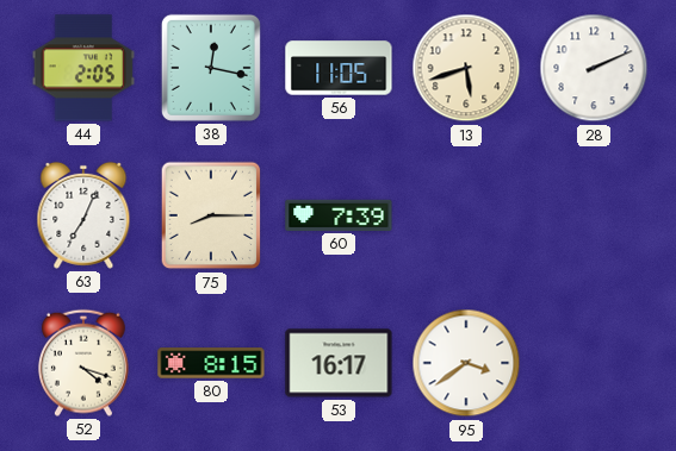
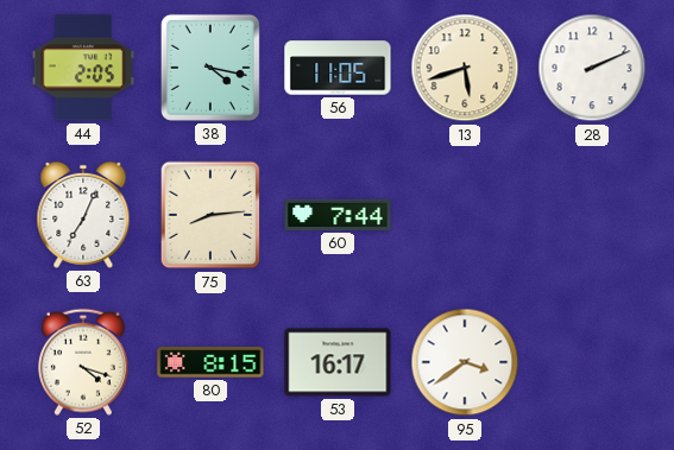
38: 12:17 -> 4:17
75: 8:15 -> 8:14
60: 7:39 -> 7:44
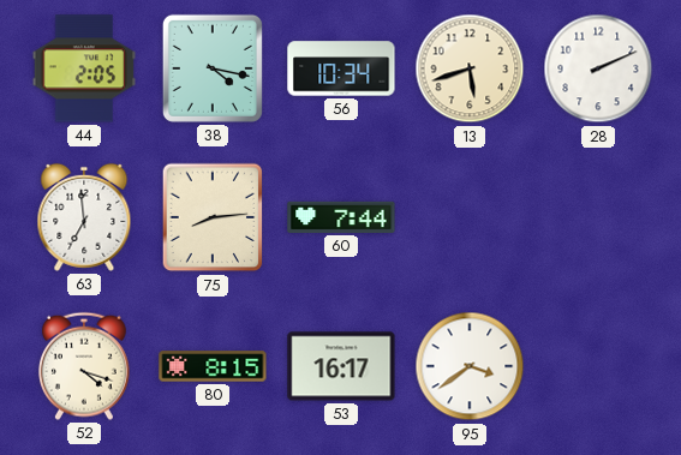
56: 11:05 -> 10:34
63: 7:04 -> 6:59
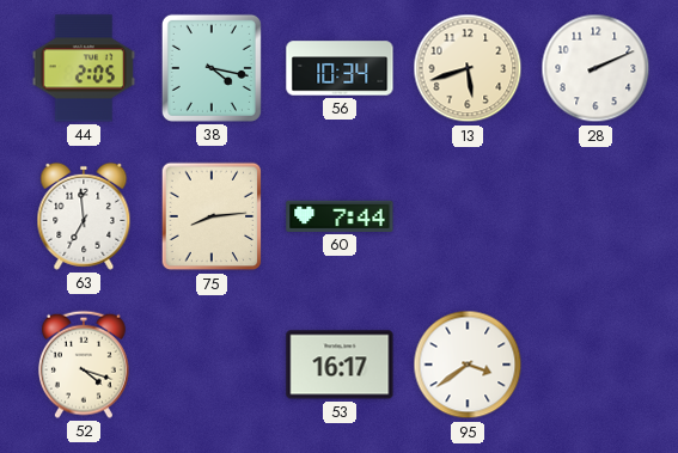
80: 8:15 -> none
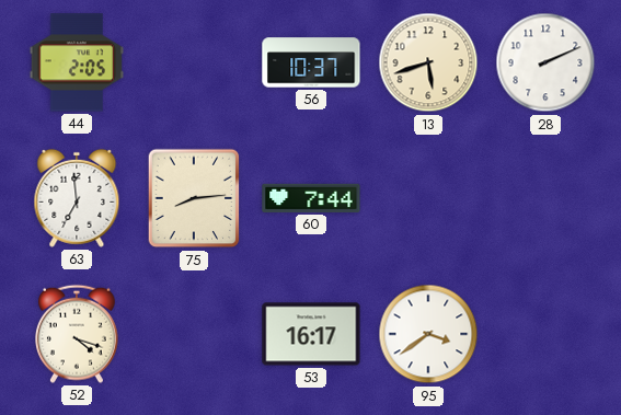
38: 4:17 -> none
56: 10:34 -> 10:37
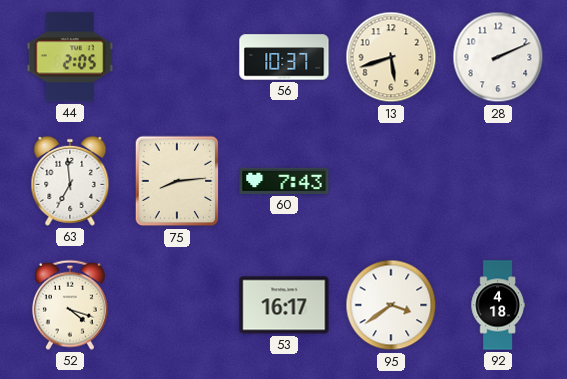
60: 7:44 -> 7:43
92: none -> 4:18
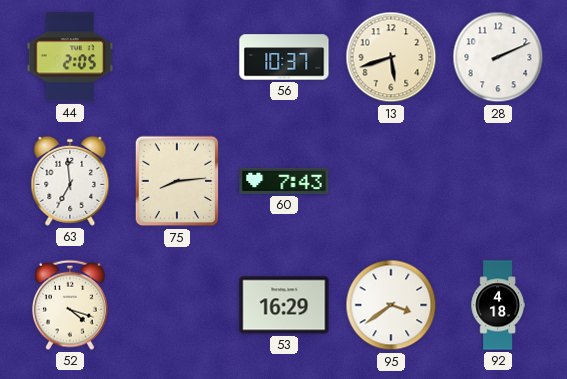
53: 16:17 -> 16:29
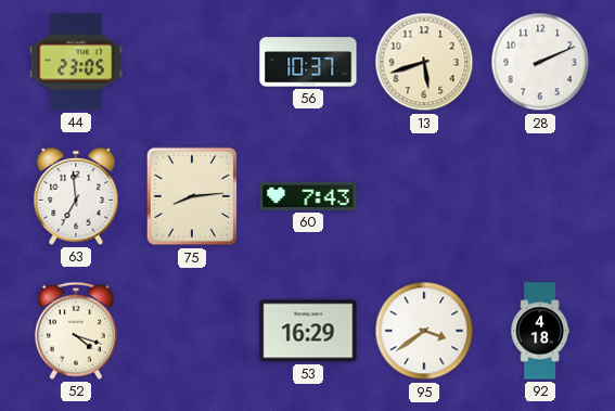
44: 2:05 -> 23:05
